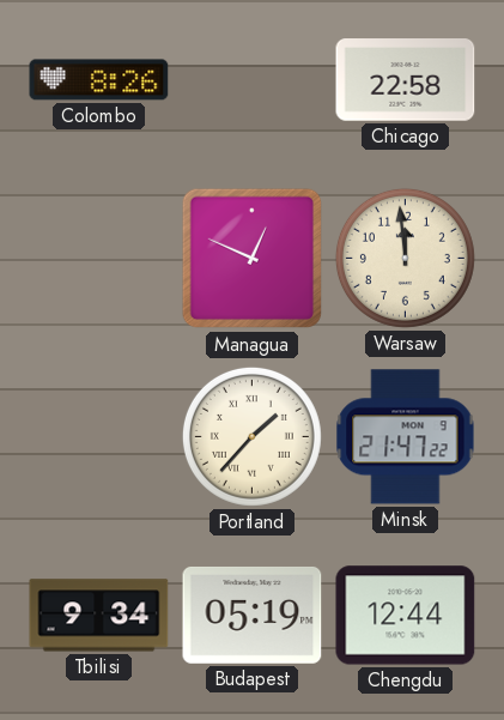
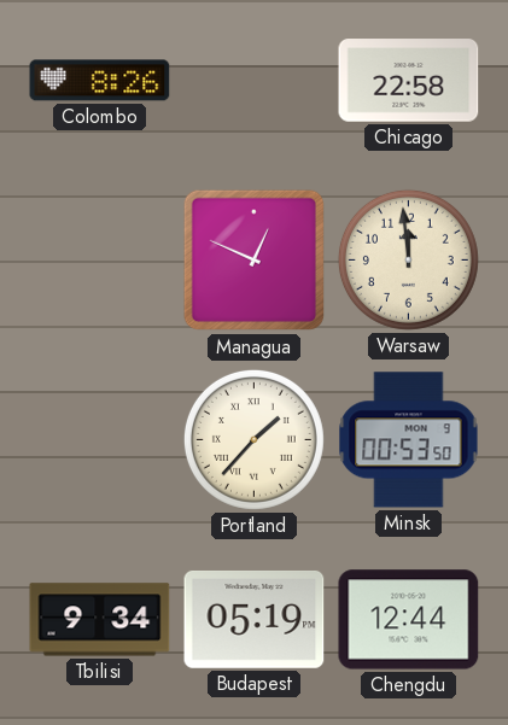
Minsk: 21:47 -> 00:53
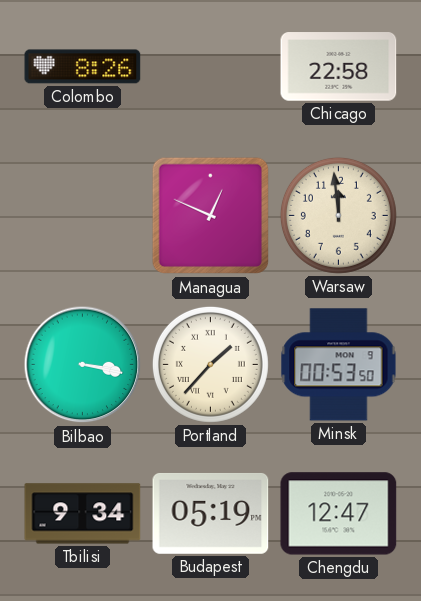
Bilbao: none -> 3:17
Chengdu: 12:44 -> 12:47
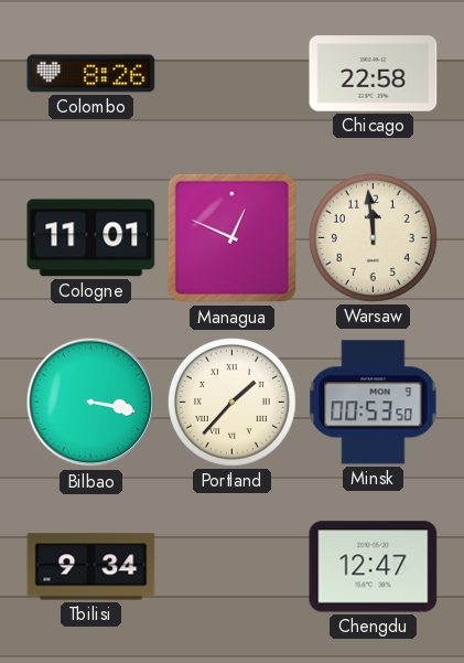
Cologne: none -> 11:01
Budapest: 05:19 -> none
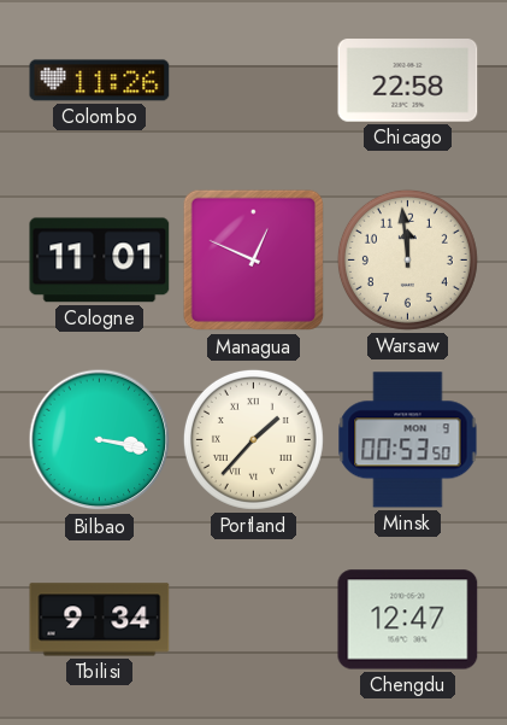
Colombo: 8:26 -> 11:26
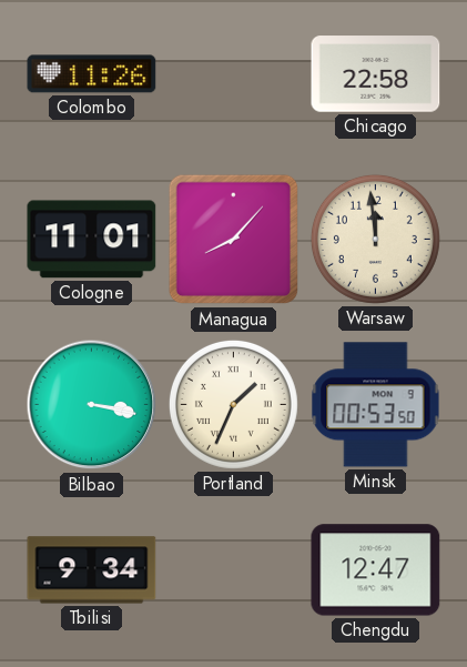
Managua: 12:49 -> 8:07
Portland: 1:37 -> 1:34
